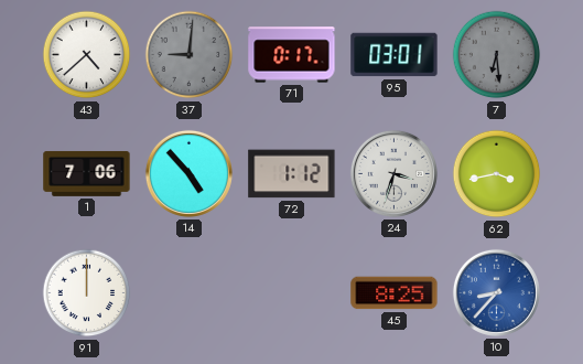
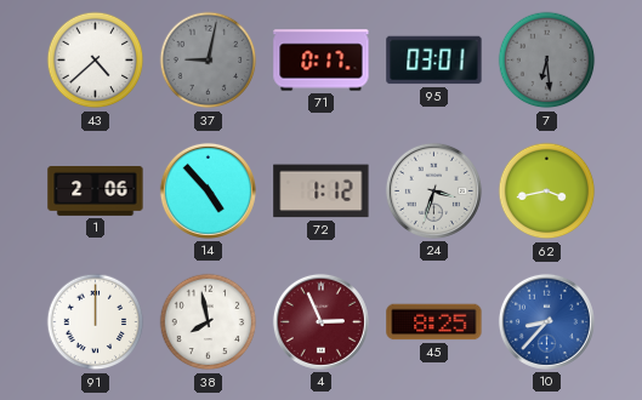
37: 9:01 -> 9:02
1: 7:06 -> 2:06
38: none -> 7:58
4: none -> 2:56
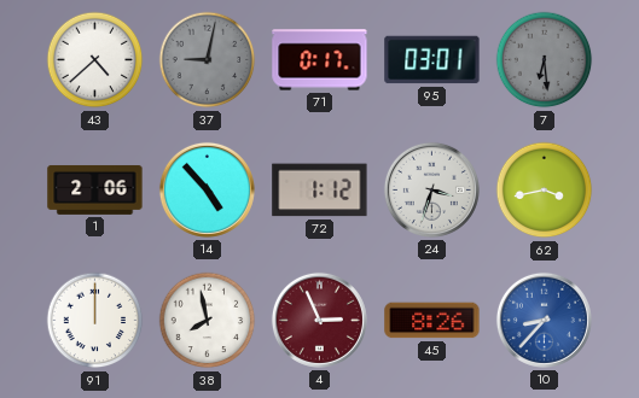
45: 8:25 -> 8:26
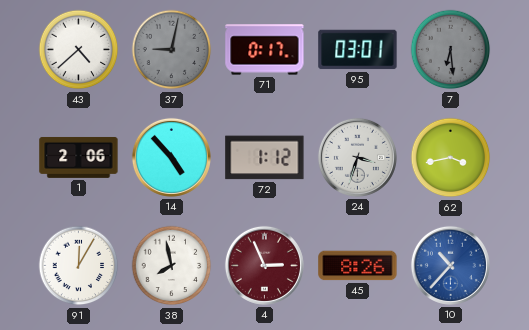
91: 12:00 -> 12:05
10: 8:37 -> 10:37
